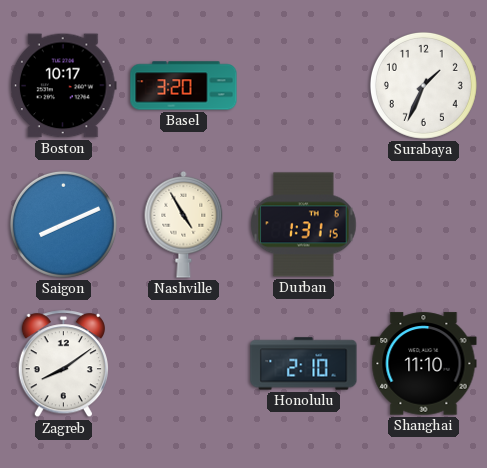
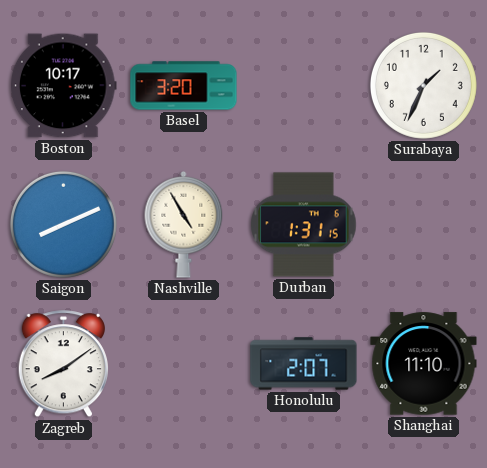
Honolulu: 2:10 -> 2:07
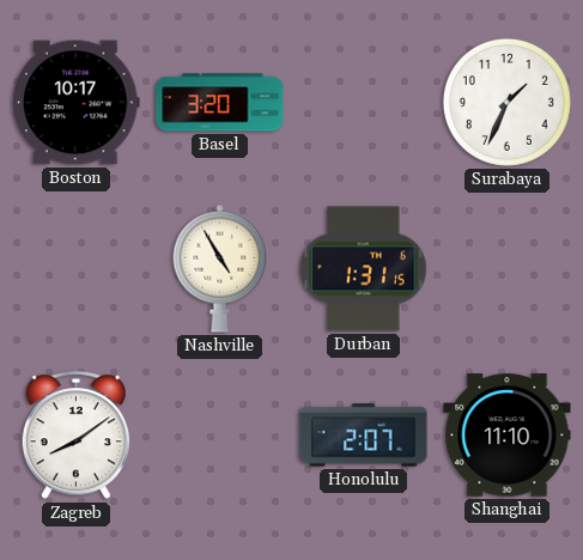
Saigon: 8:11 -> none
